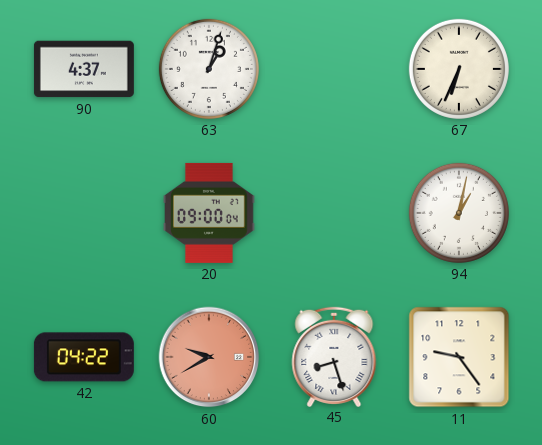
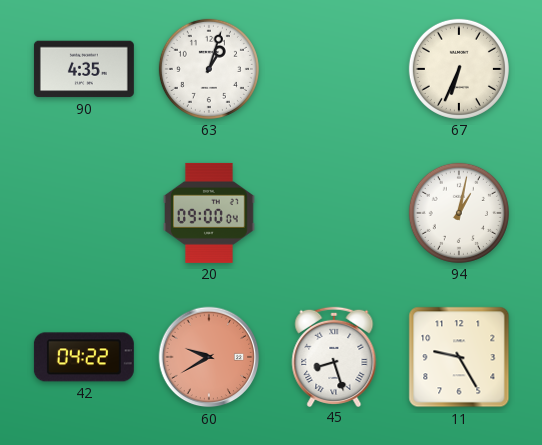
90: 4:37 -> 4:35
11: 9:24 -> 9:25
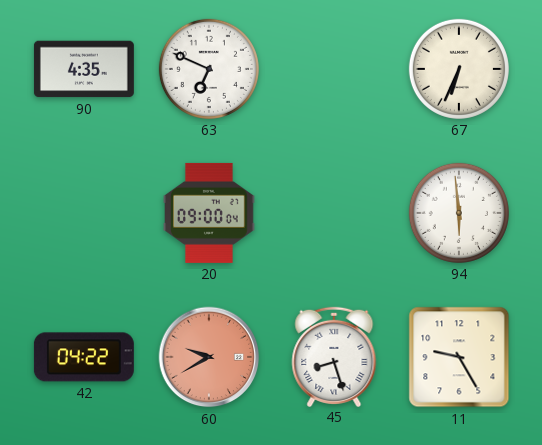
63: 1:03 -> 6:49
94: 1:02 -> 5:59
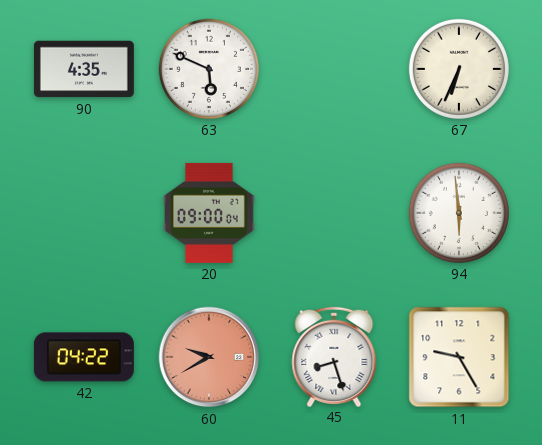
63: 6:49 -> 5:49
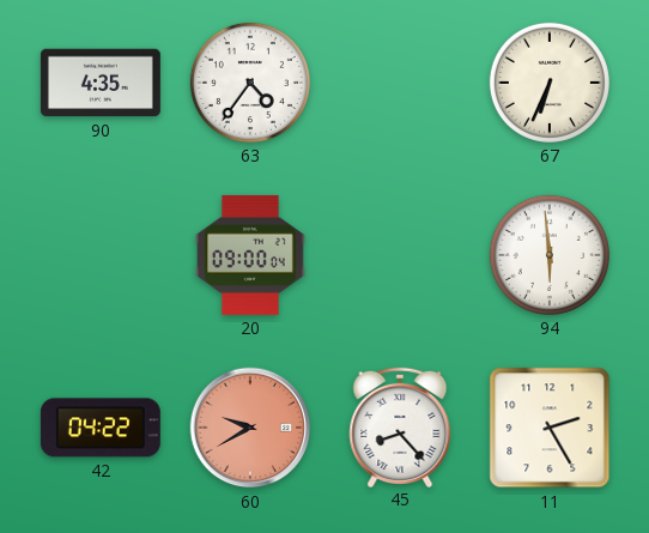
63: 5:49 -> 4:36
45: 8:27 -> 8:23
11: 9:25 -> 2:25
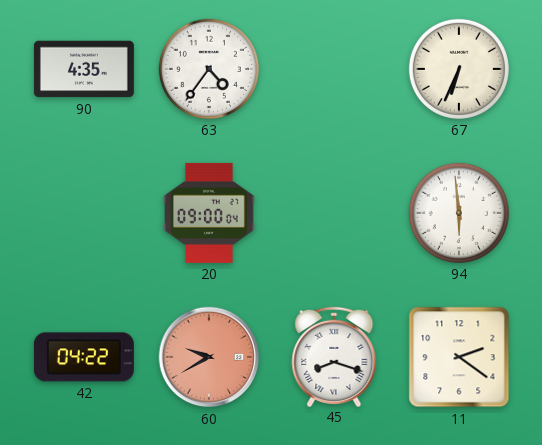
45: 8:23 -> 8:18
11: 2:25 -> 2:21
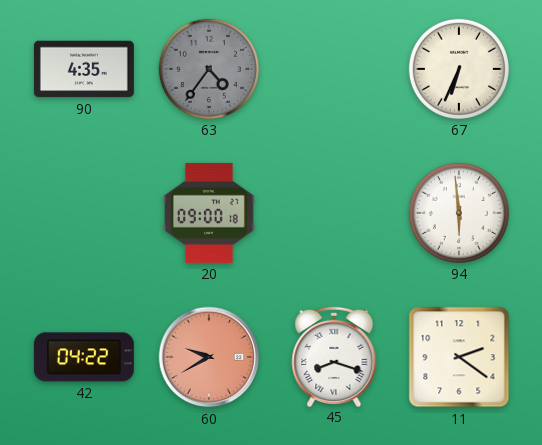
63 dial: white -> grey
20: 09:00:04 -> 09:00:18
